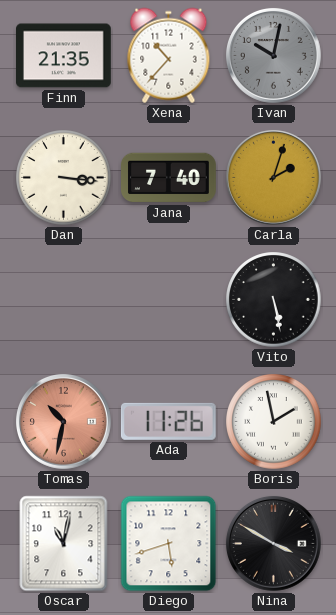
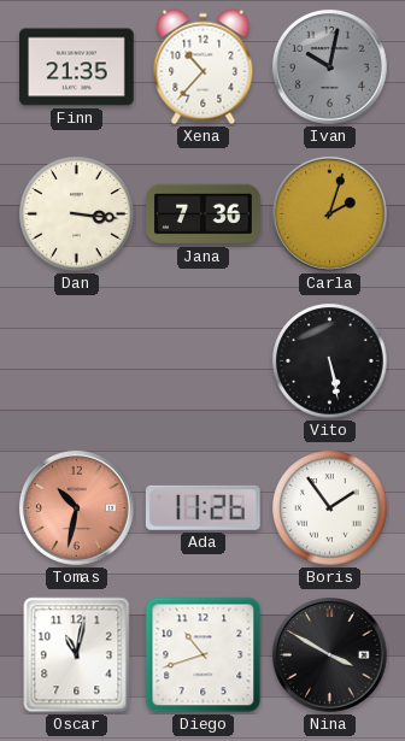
Jana: 7:40 -> 7:36
Boris: 1:58 -> 1:54
Diego: 5:42 -> 10:42
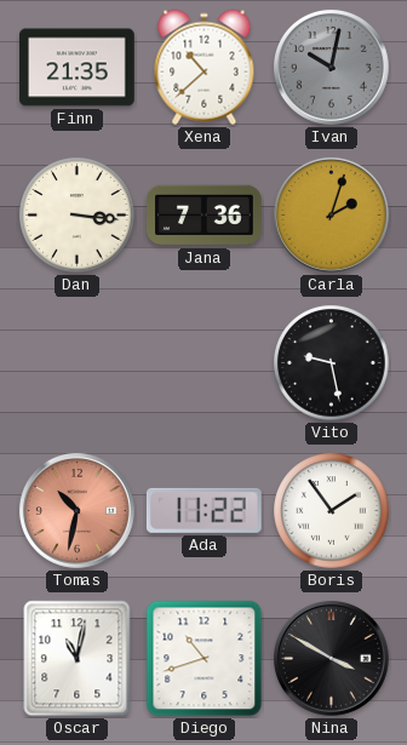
Xena: 10:37 -> 10:38
Vito: 5:28 -> 9:28
Ada: 11:26 -> 11:22
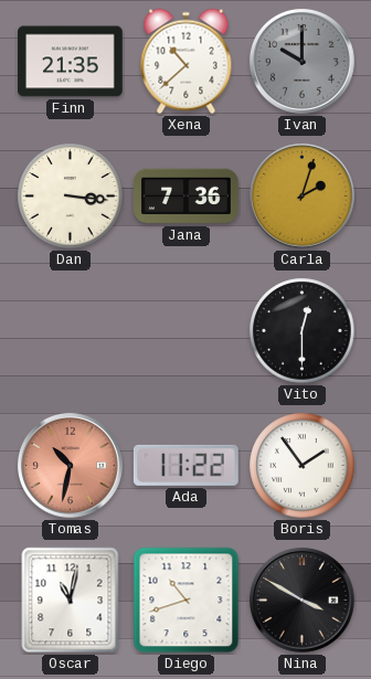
Ivan: 10:02 -> 10:00
Vito: 9:28 -> 12:30
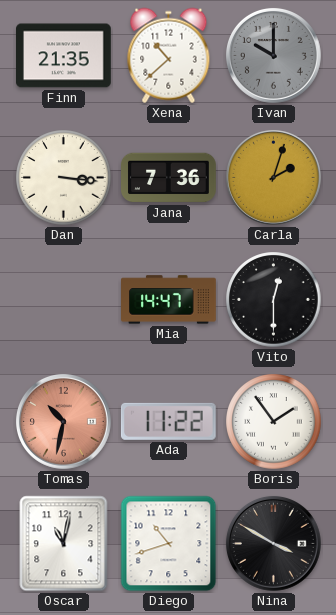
Mia: none -> 14:47
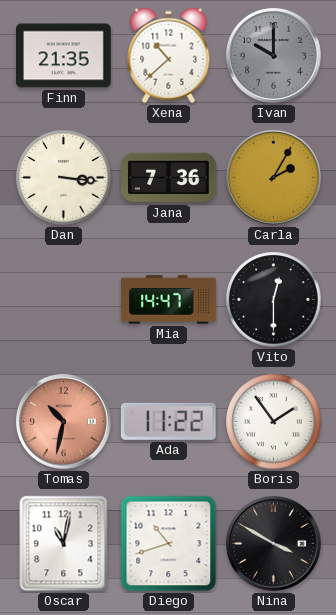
Carla: 2:03 -> 2:05
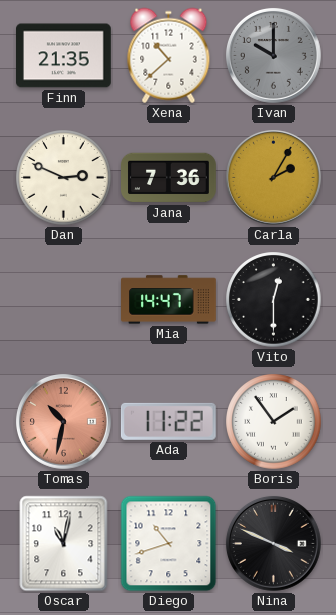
Dan: 3:16 -> 2:49
Nina: 3:50 -> 3:49
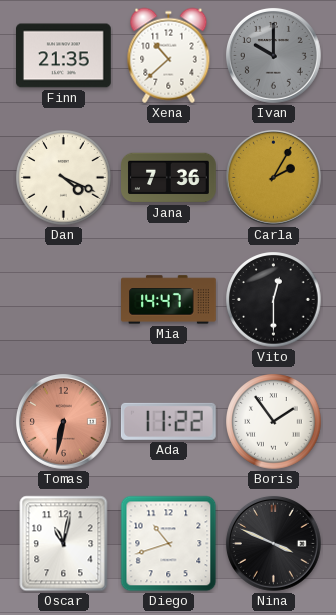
Dan: 2:49 -> 4:19
Tomas: 10:32 -> 6:32
